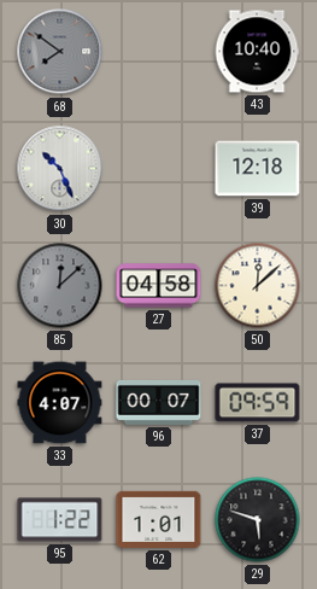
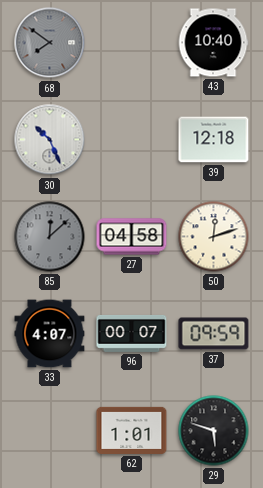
50: 12:08 -> 12:12
95: 1:22 -> none
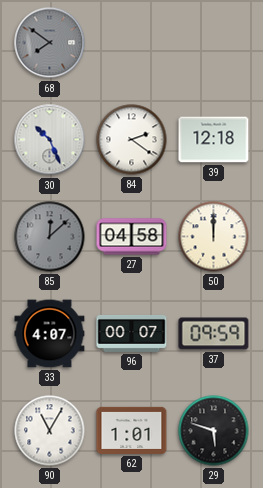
43: 10:40 -> none
84: none -> 2:21
50: 12:12 -> 12:00
90: none -> 11:05
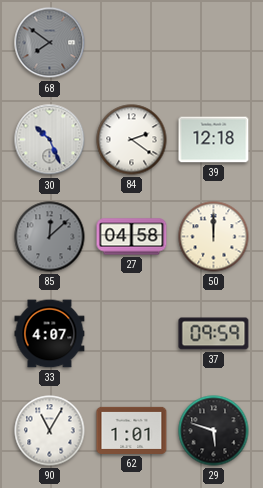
96: 00:07 -> none
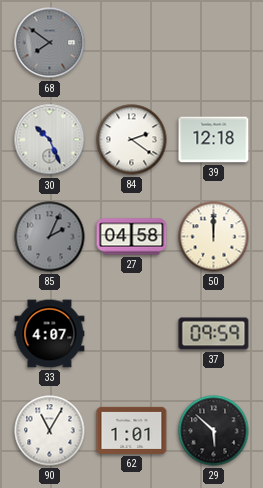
85: 12:08 -> 2:04
29: 5:48 -> 5:52
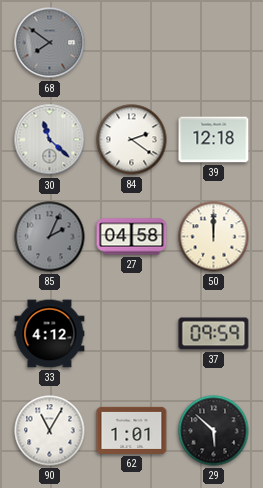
30: 10:26 -> 11:22
33: 4:07 -> 4:12
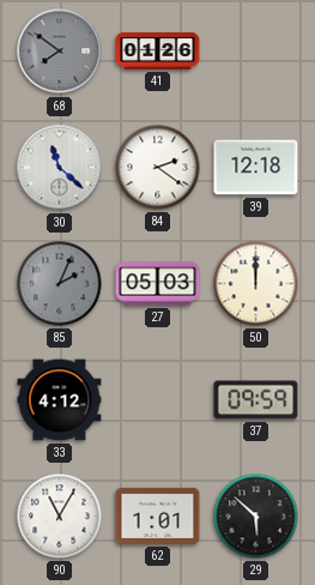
41: none -> 01:26
27: 04:58 -> 05:03
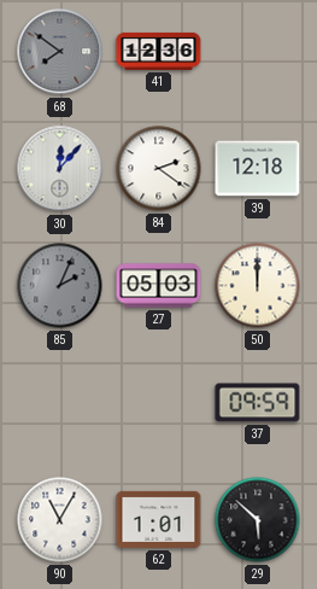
41: 01:26 -> 12:36
30: 11:22 -> 12:07
33: 4:12 -> none
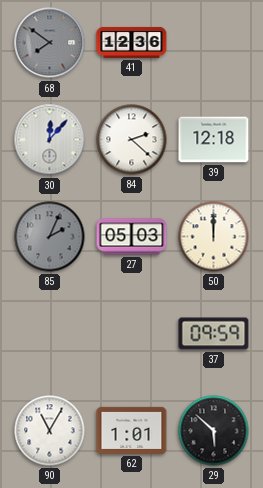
84: 2:21 -> 2:22
